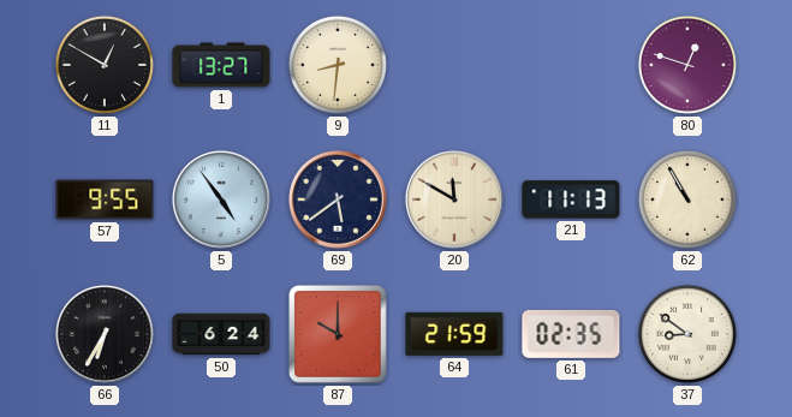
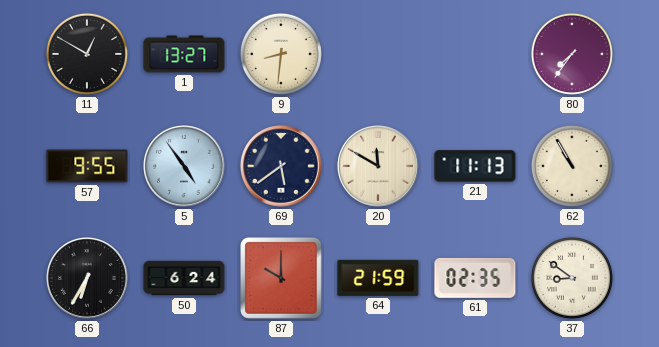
80: 12:48 -> 7:36
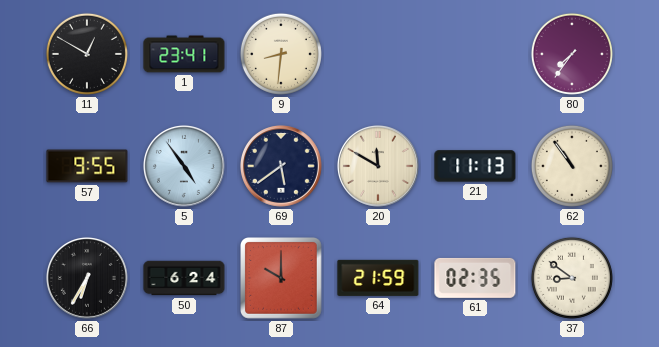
1: 13:27 -> 23:41
62: 10:55 -> 10:54
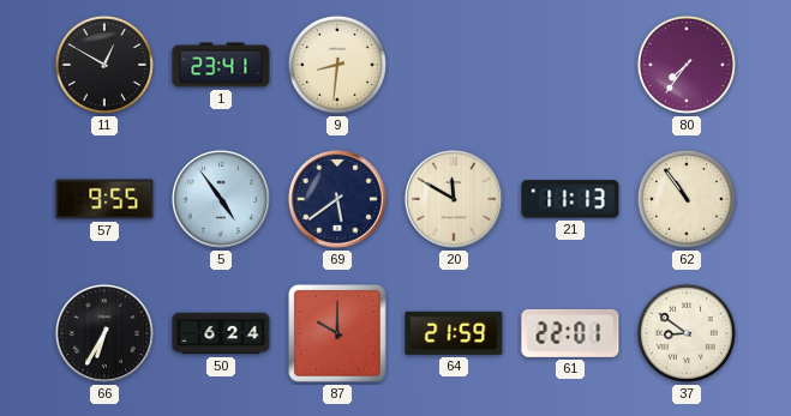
61: 02:35 -> 22:01
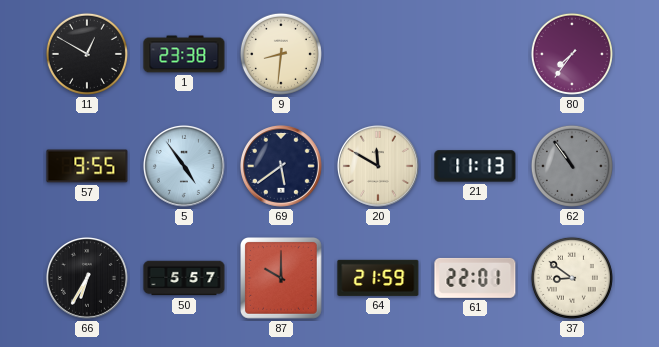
1: 23:41 -> 23:38
62 dial: cream -> grey
50: 6:24 -> 5:57
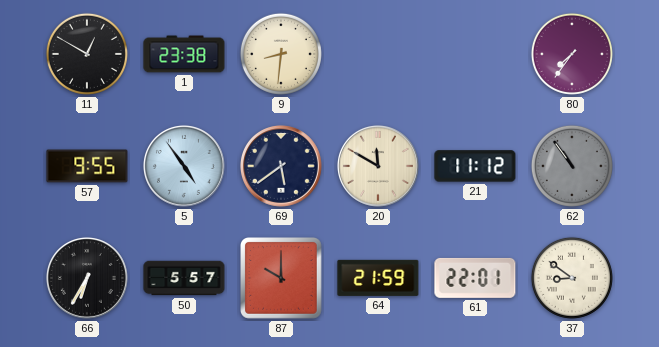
21: 11:13 -> 11:12
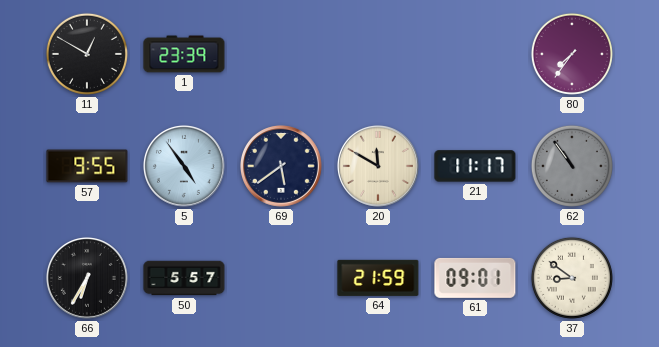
1: 23:38 -> 23:39
9: 8:31 -> none
21: 11:12 -> 11:17
87: 10:00 -> none
61: 22:01 -> 09:01
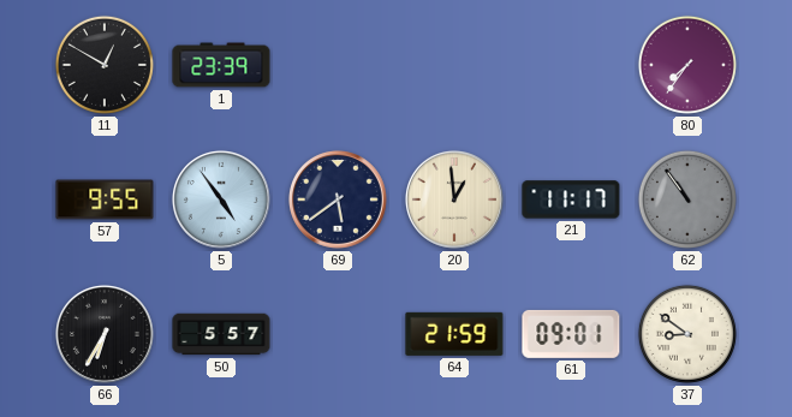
20: 11:50 -> 12:59
